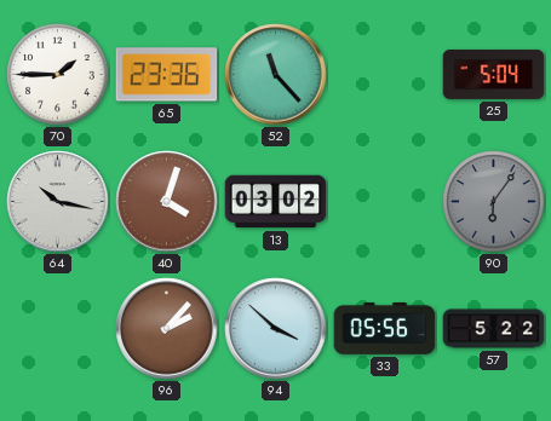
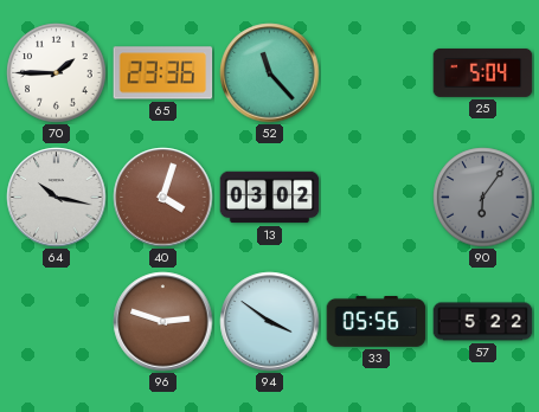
96: 2:07 -> 2:48
94: 3:52 -> 3:51
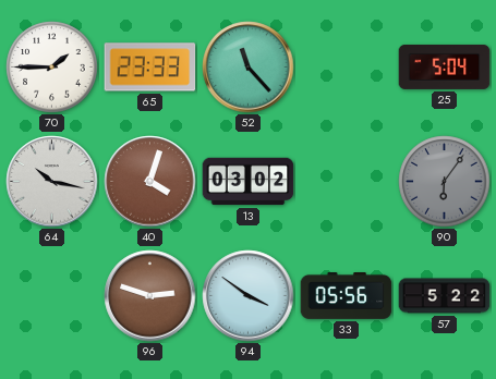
65: 23:36 -> 23:33
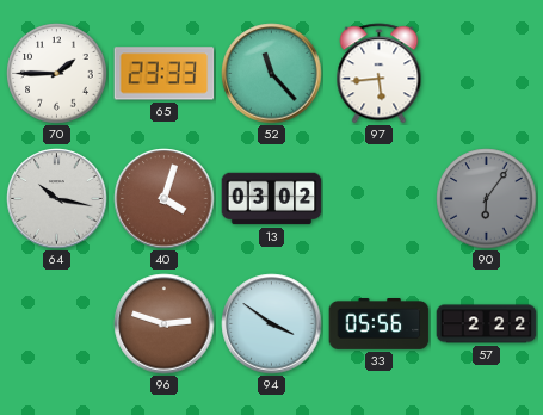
97: none -> 5:44
25: 5:04 -> none
57: 5:22 -> 2:22
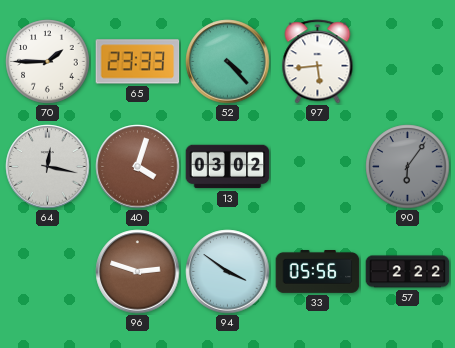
52: 11:23 -> 4:23
64: 10:17 -> 12:17
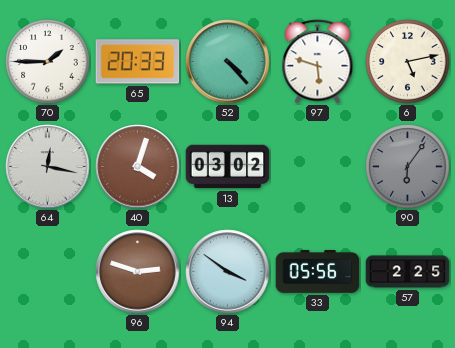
65: 23:33 -> 20:33
97: 5:44 -> 5:48
6: none -> 5:13
57: 2:22 -> 2:25
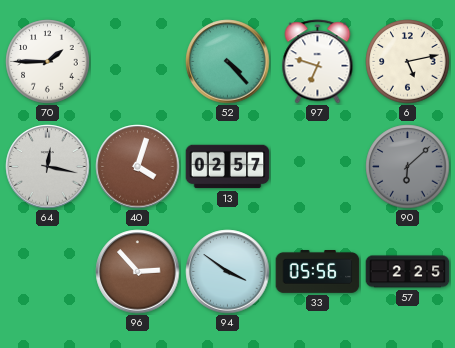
65: 20:33 -> none
97: 5:48 -> 6:48
13: 03:02 -> 02:57
90: 6:06 -> 6:08
96: 2:48 -> 2:53
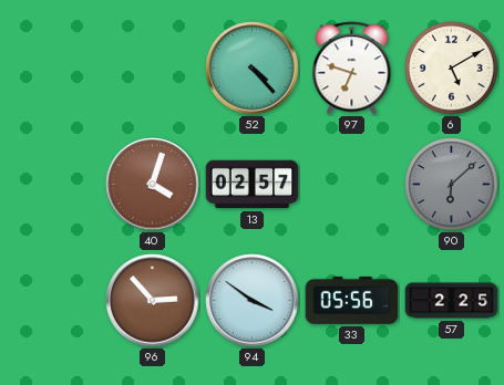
70: 1:45 -> none
6: 5:13 -> 5:10
64: 12:17 -> none
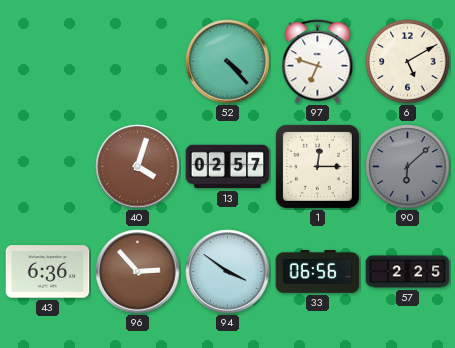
1: none -> 12:15
43: none -> 6:36
33: 05:56 -> 06:56
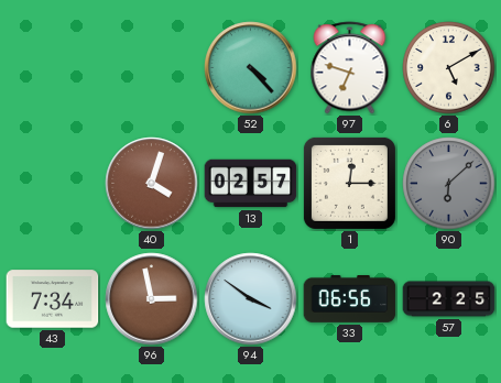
43: 6:36 -> 7:34
96: 2:53 -> 2:58
